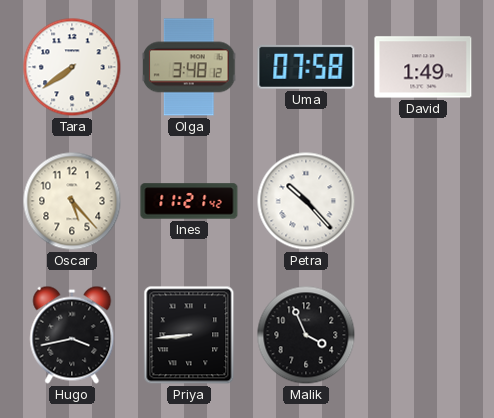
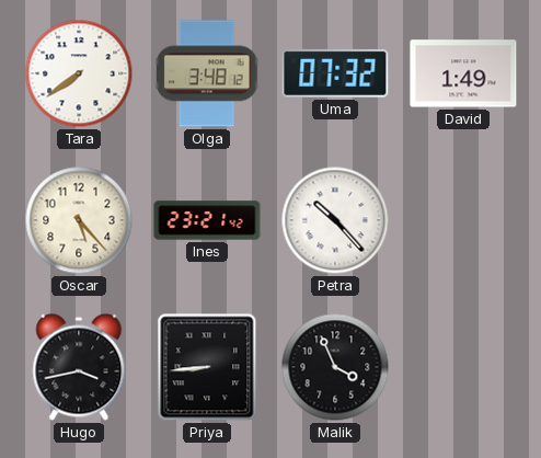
Uma: 07:58 -> 07:32
Ines: 11:21 -> 23:21
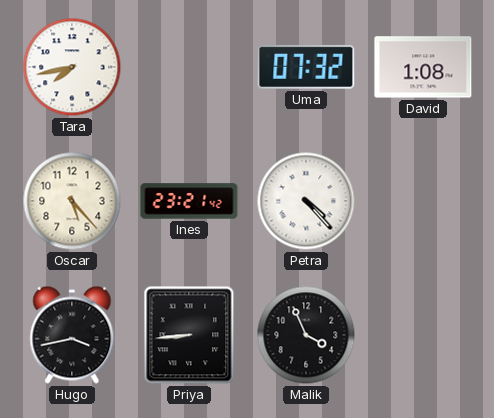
Tara: 7:39 -> 7:43
Olga: 3:48 -> none
David: 1:49 -> 1:08
Petra: 10:23 -> 4:23
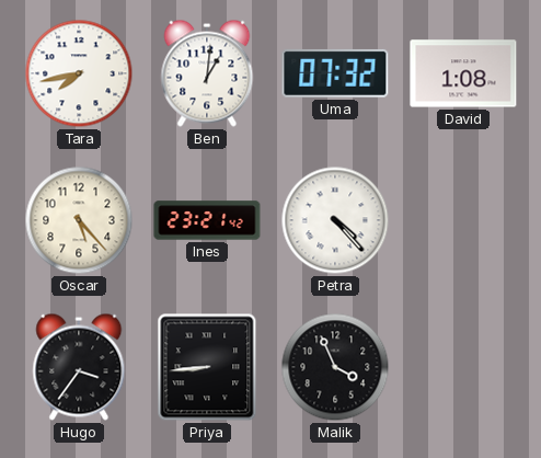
Ben: none -> 1:01
Hugo: 3:43 -> 3:36
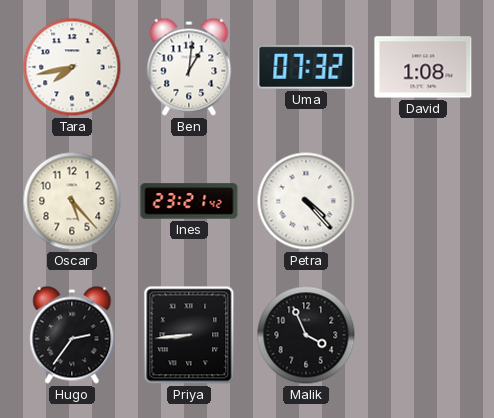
Hugo: 3:36 -> 2:36
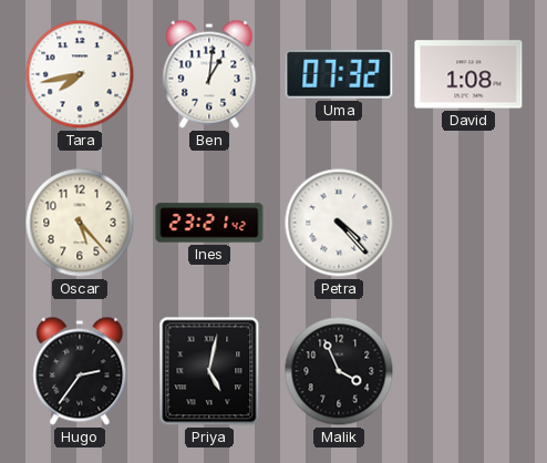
Priya: 8:44 -> 5:02
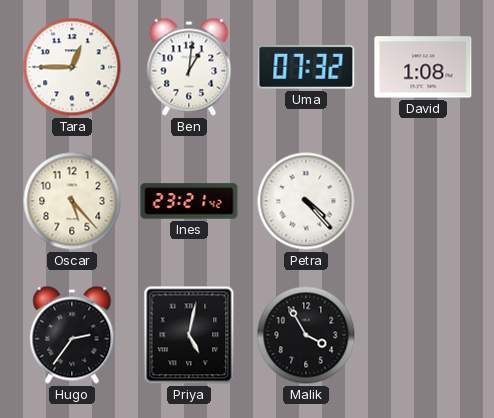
Tara: 7:43 -> 12:45
Malik: 3:56 -> 3:55
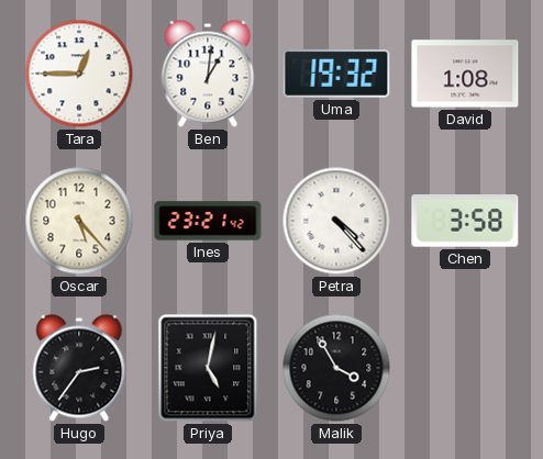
Uma: 07:32 -> 19:32
Chen: none -> 3:58
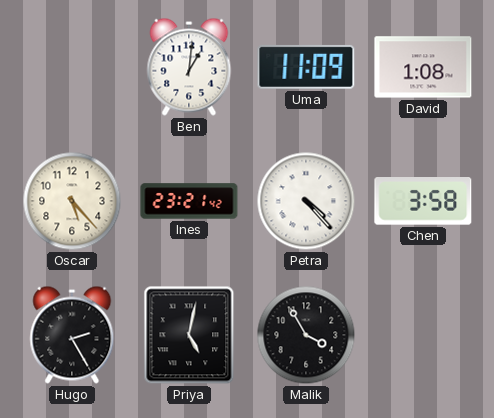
Tara: 12:45 -> none
Uma: 19:32 -> 11:09
Hugo: 2:36 -> 2:25
